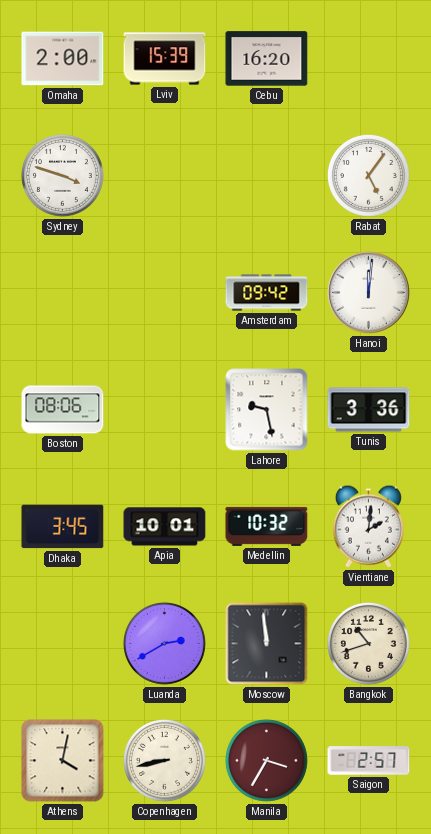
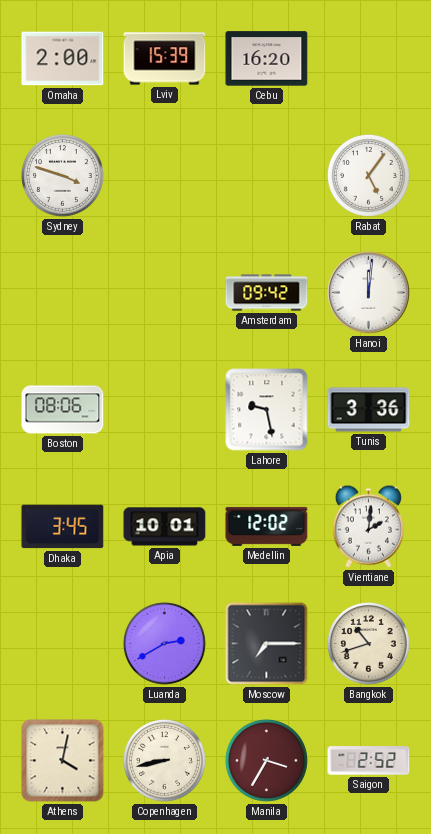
Medellin: 10:32 -> 12:02
Moscow: 11:59 -> 7:15
Saigon: 2:57 -> 2:52
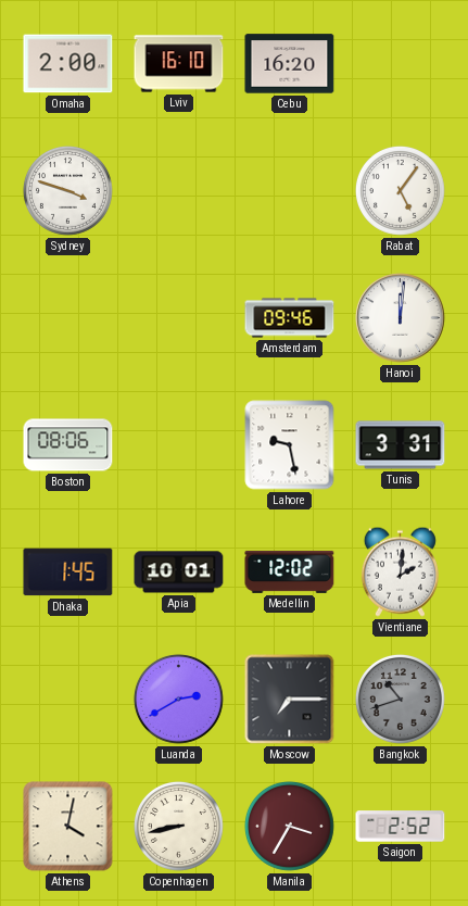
Lviv: 15:39 -> 16:10
Amsterdam: 09:42 -> 09:46
Tunis: 3:36 -> 3:31
Dhaka: 3:45 -> 1:45
Bangkok dial: cream -> grey
